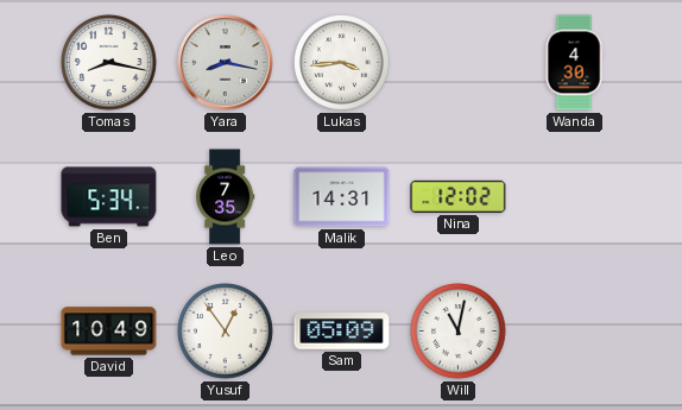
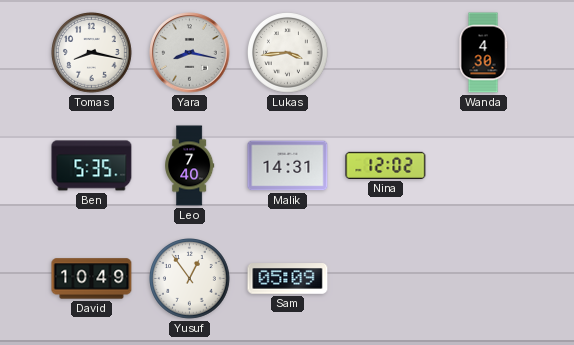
Ben: 5:34 -> 5:35
Leo: 7:35 -> 7:40
Will: 11:02 -> none
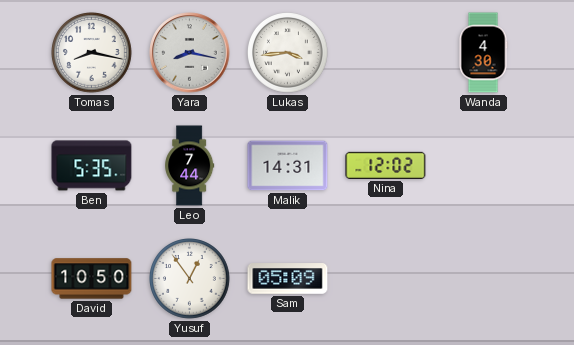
Leo: 7:40 -> 7:44
David: 10:49 -> 10:50
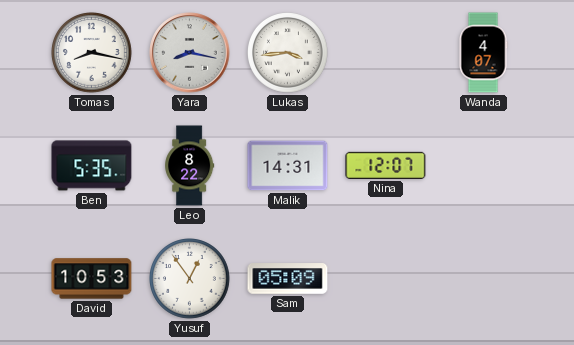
Wanda: 4:30 -> 4:07
Leo: 7:44 -> 8:22
Nina: 12:02 -> 12:07
David: 10:50 -> 10:53
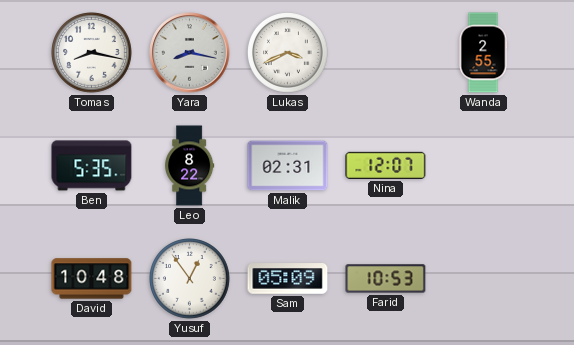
Lukas: 3:44 -> 3:41
Wanda: 4:07 -> 2:55
Malik: 14:31 -> 02:31
David: 10:53 -> 10:48
Farid: none -> 10:53
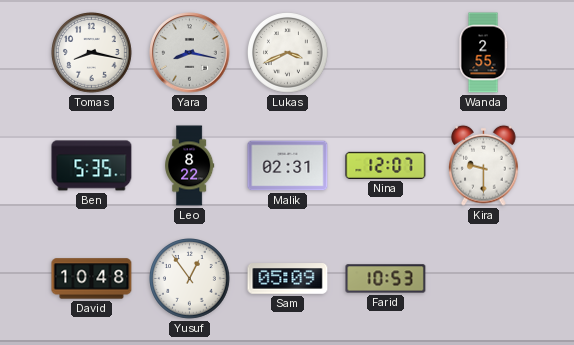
Kira: none -> 9:30
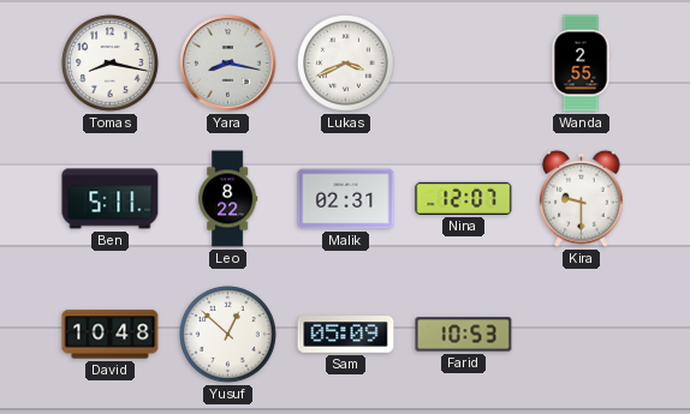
Ben: 5:35 -> 5:11
Yusuf: 12:54 -> 12:52
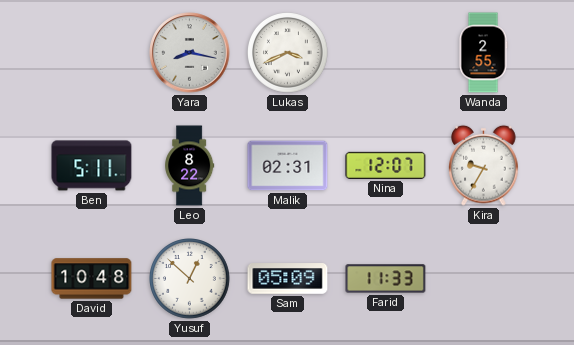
Tomas: 8:17 -> none
Kira: 9:30 -> 9:35
Farid: 10:53 -> 11:33
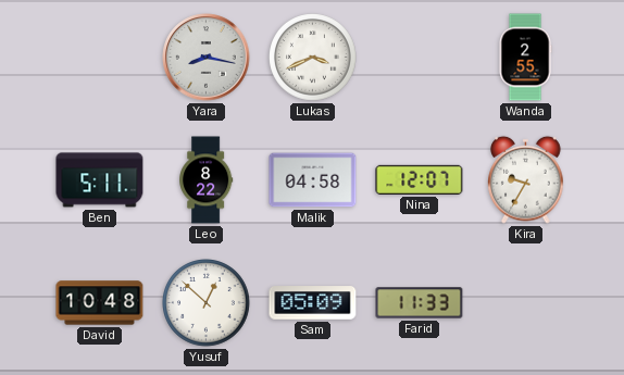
Malik: 02:31 -> 04:58
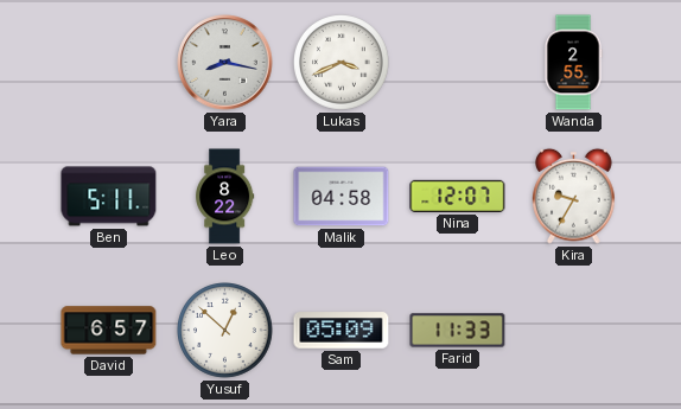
David: 10:48 -> 6:57
